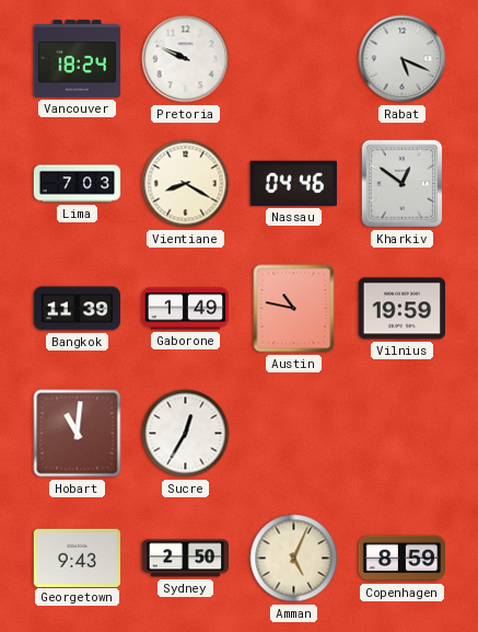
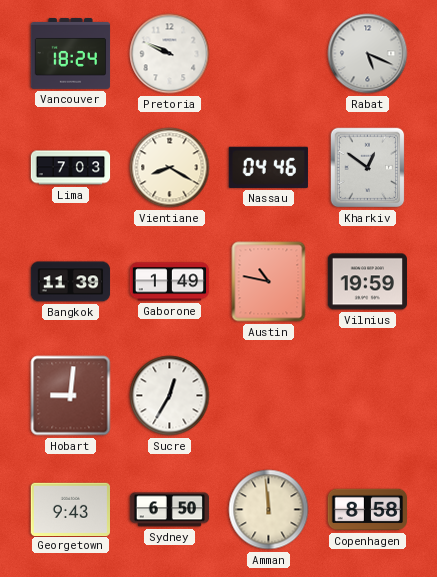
Hobart: 11:01 -> 9:01
Sydney: 2:50 -> 6:50
Amman: 5:04 -> 11:59
Copenhagen: 8:59 -> 8:58
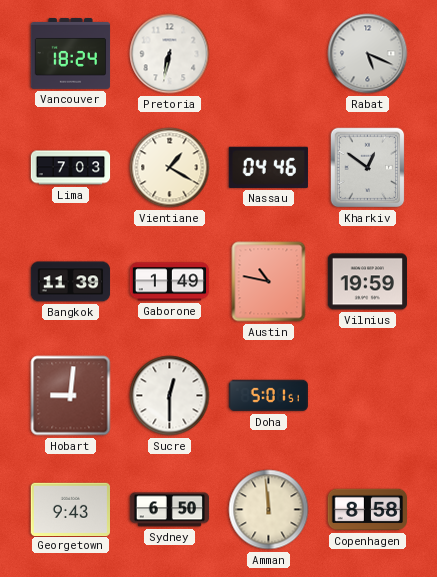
Pretoria: 9:49 -> 6:32
Vientiane: 8:20 -> 1:20
Sucre: 12:35 -> 12:30
Doha: none -> 5:01
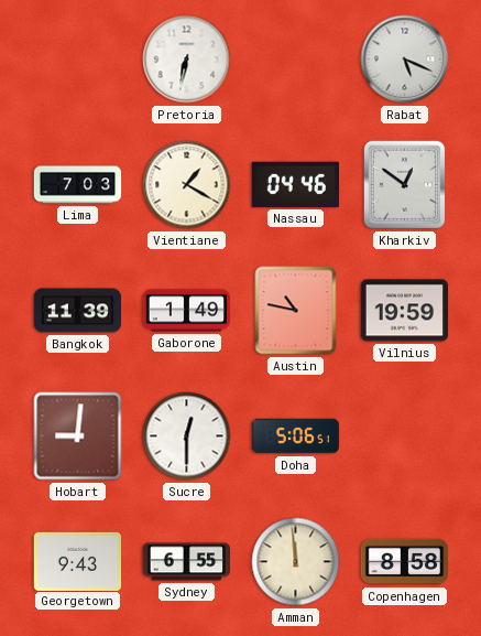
Vancouver: 18:24 -> none
Doha: 5:01 -> 5:06
Sydney: 6:50 -> 6:55
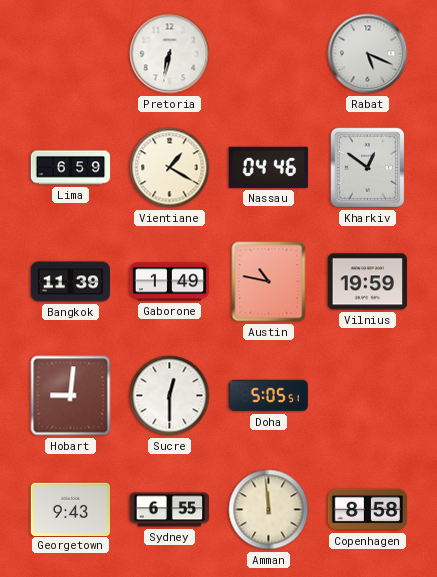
Lima: 7:03 -> 6:59
Doha: 5:06 -> 5:05
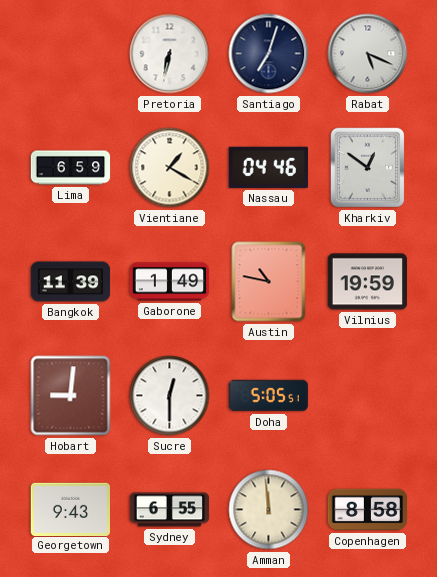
Santiago: none -> 7:03
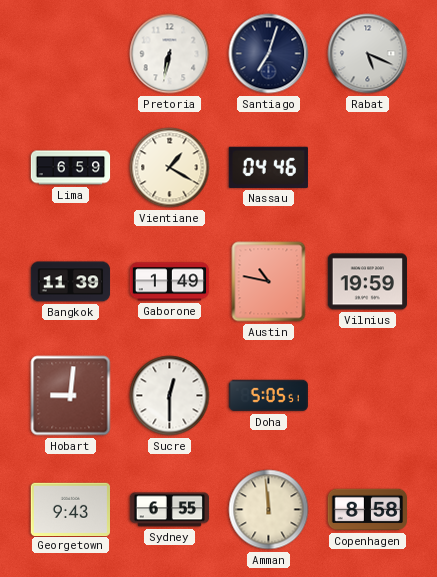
Kharkiv: 12:51 -> none
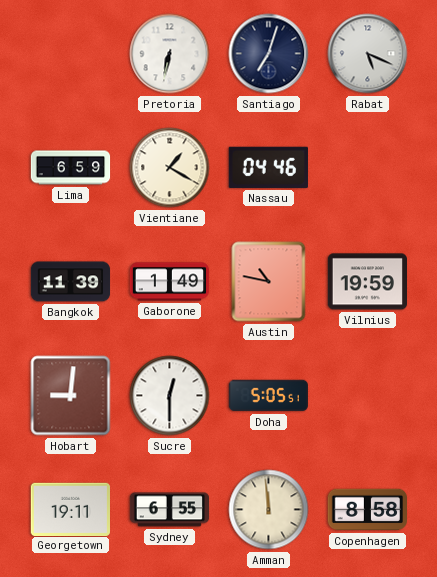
Georgetown: 9:43 -> 19:11
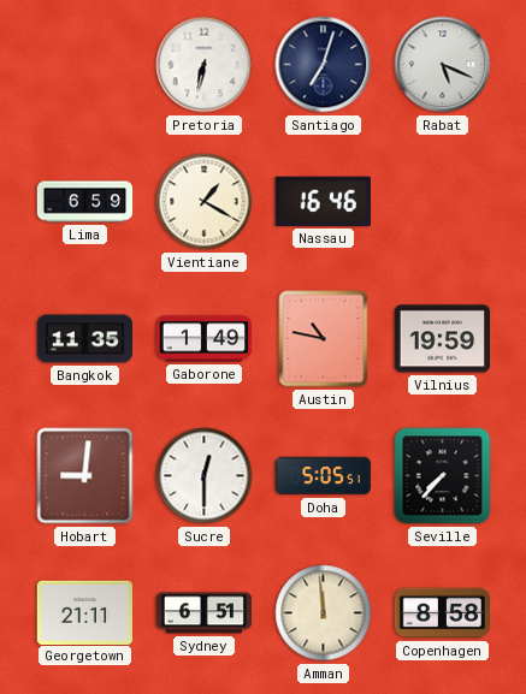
Nassau: 04:46 -> 16:46
Bangkok: 11:39 -> 11:35
Seville: none -> 7:37
Georgetown: 19:11 -> 21:11
Sydney: 6:55 -> 6:51
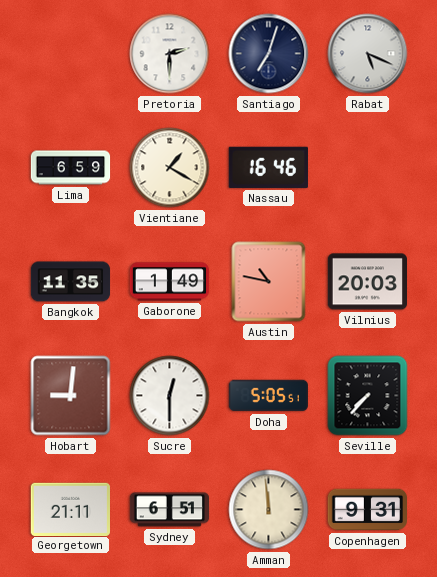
Pretoria: 6:32 -> 2:30
Vilnius: 19:59 -> 20:03
Copenhagen: 8:58 -> 9:31
